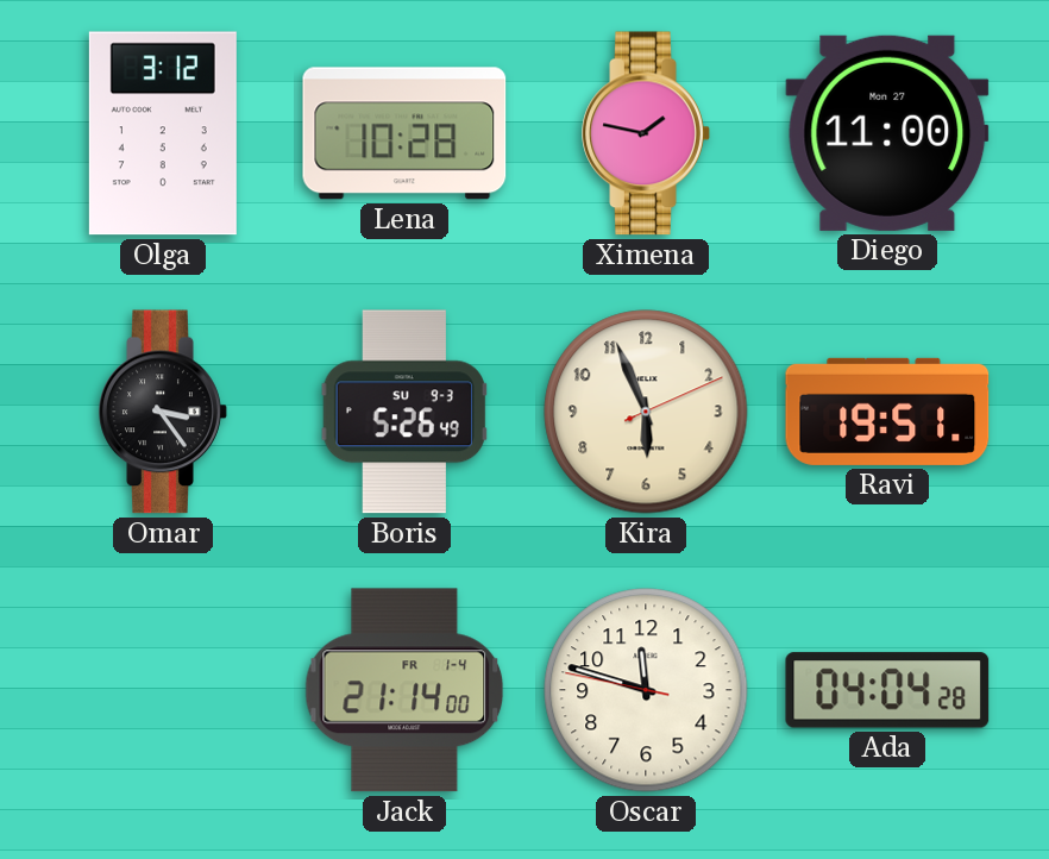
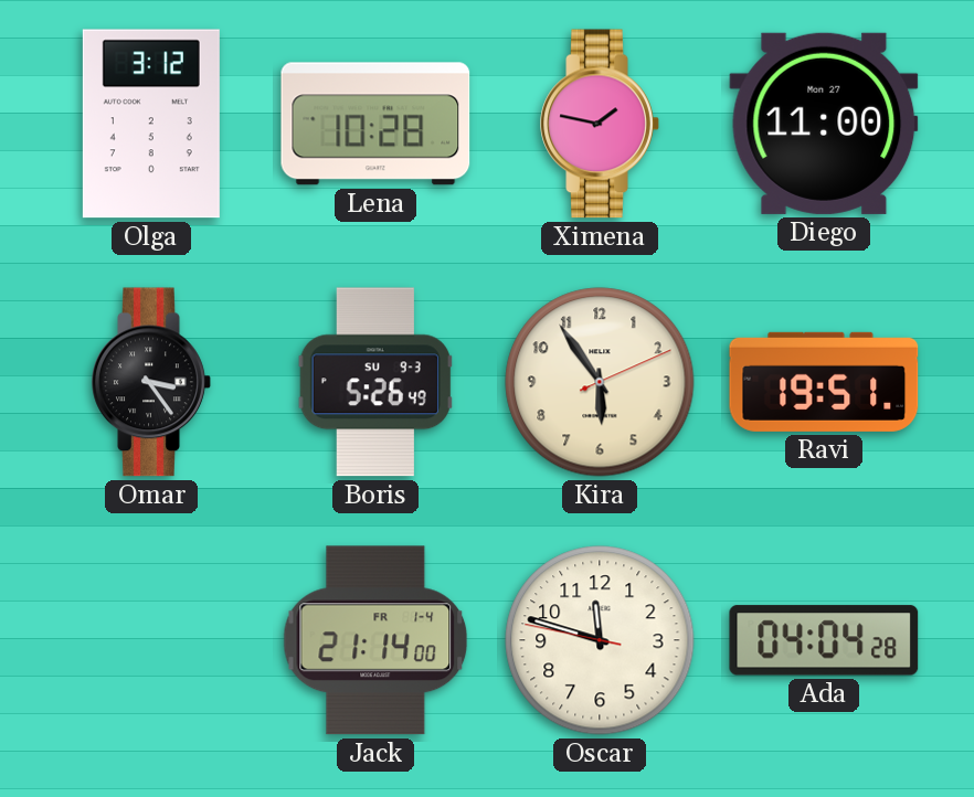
Kira: 5:56 -> 5:54
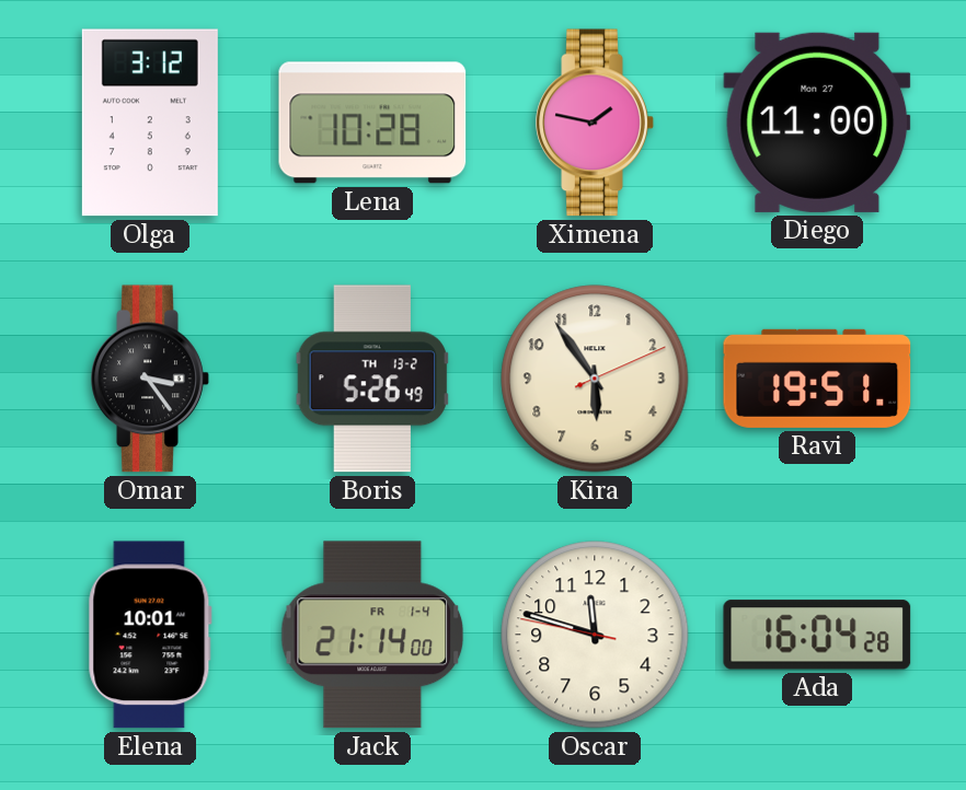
Boris date: SU 9-3 -> TH 13-2
Elena: none -> 10:01
Ada: 04:04 -> 16:04
